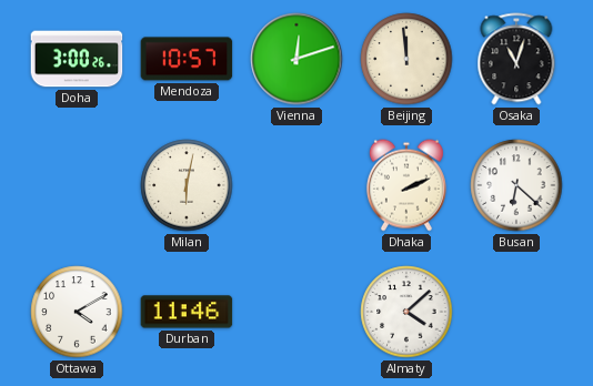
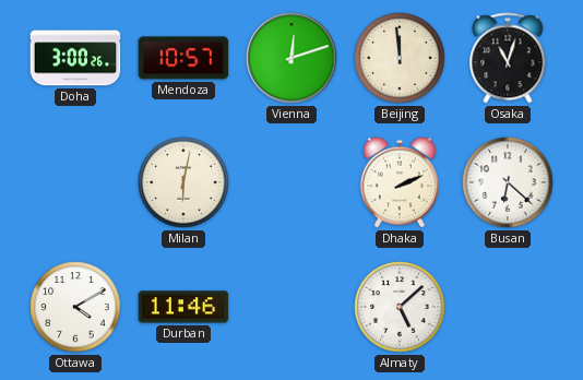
Almaty: 4:08 -> 5:08
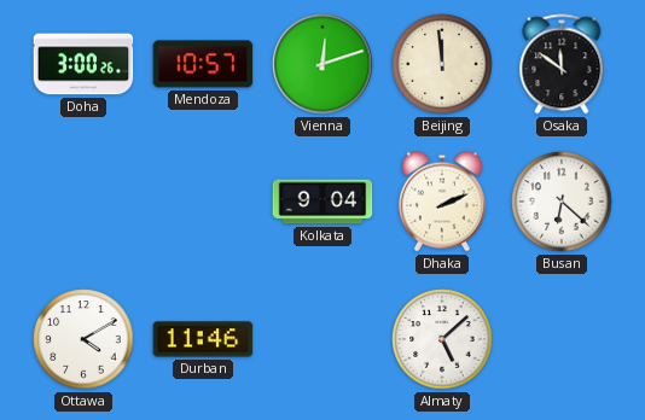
Osaka: 11:03 -> 11:51
Milan: 6:02 -> none
Kolkata: none -> 9:04
